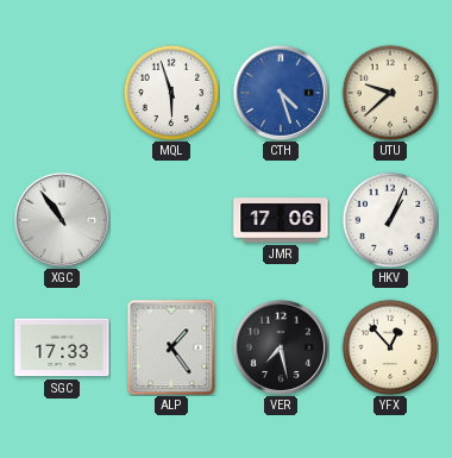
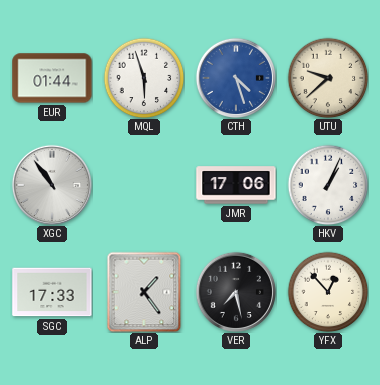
EUR: none -> 01:44
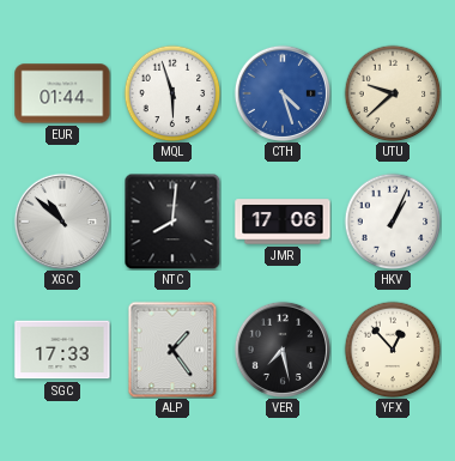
XGC: 10:54 -> 10:52
NTC: none -> 8:01
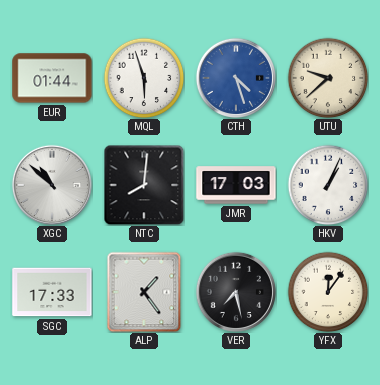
JMR: 17:06 -> 17:03
YFX: 12:53 -> 12:06
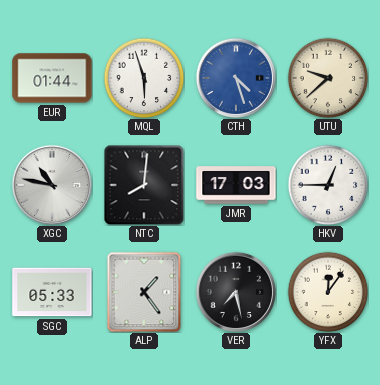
XGC: 10:52 -> 10:47
HKV: 1:04 -> 12:45
SGC: 17:33 -> 05:33
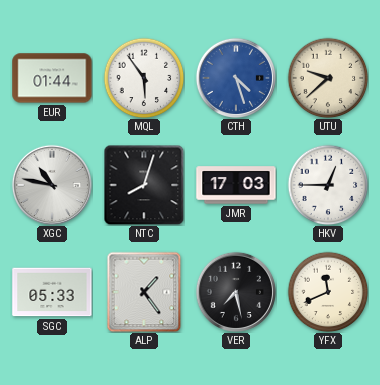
MQL: 5:57 -> 5:54
NTC: 8:01 -> 8:03
YFX: 12:06 -> 11:41
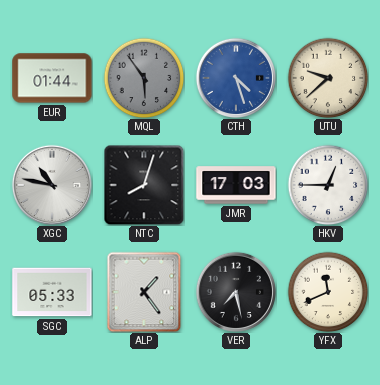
MQL dial: white -> grey
